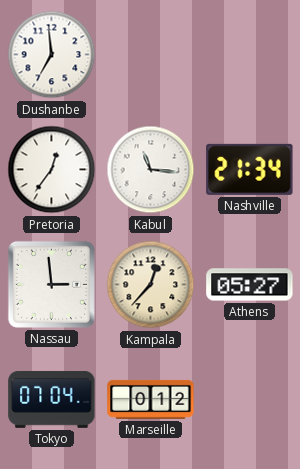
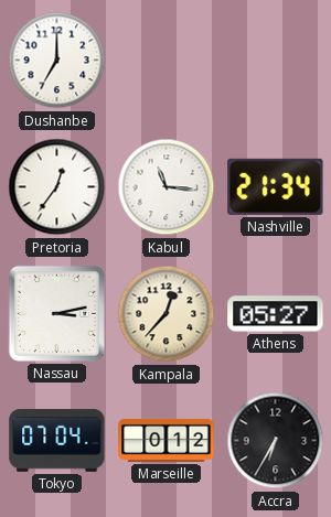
Dushanbe: 6:59 -> 7:00
Nassau: 2:59 -> 3:13
Accra: none -> 6:35
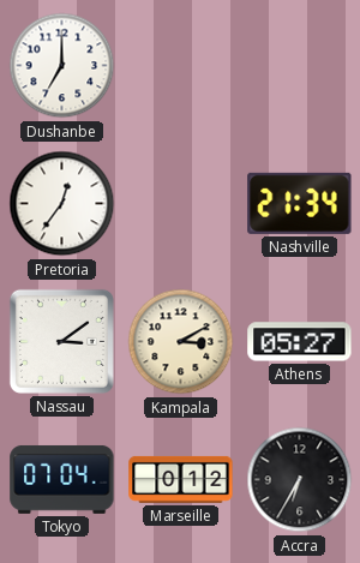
Kabul: 11:16 -> none
Nassau: 3:13 -> 3:09
Kampala: 12:37 -> 3:10
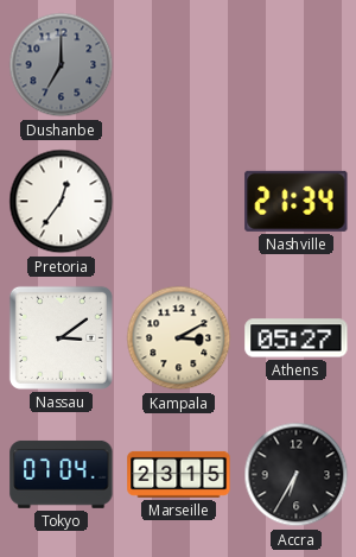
Dushanbe dial: white -> grey
Marseille: 0:12 -> 23:15
